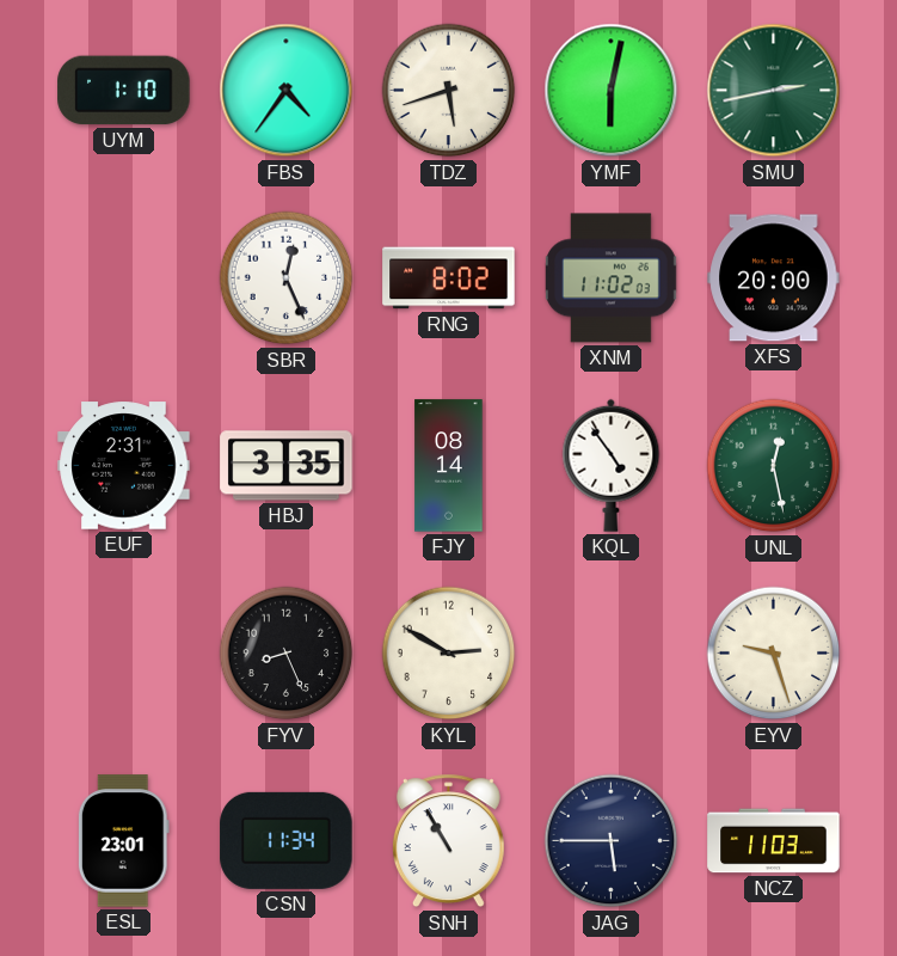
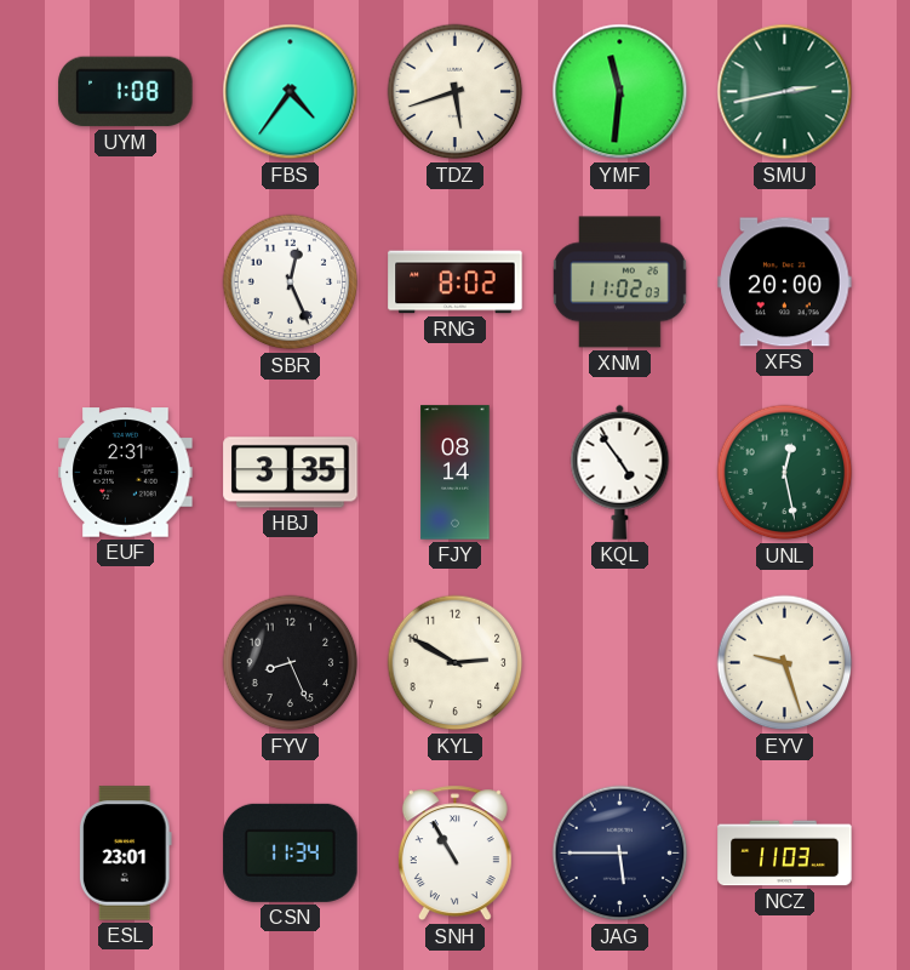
UYM: 1:10 -> 1:08
YMF: 6:02 -> 11:31
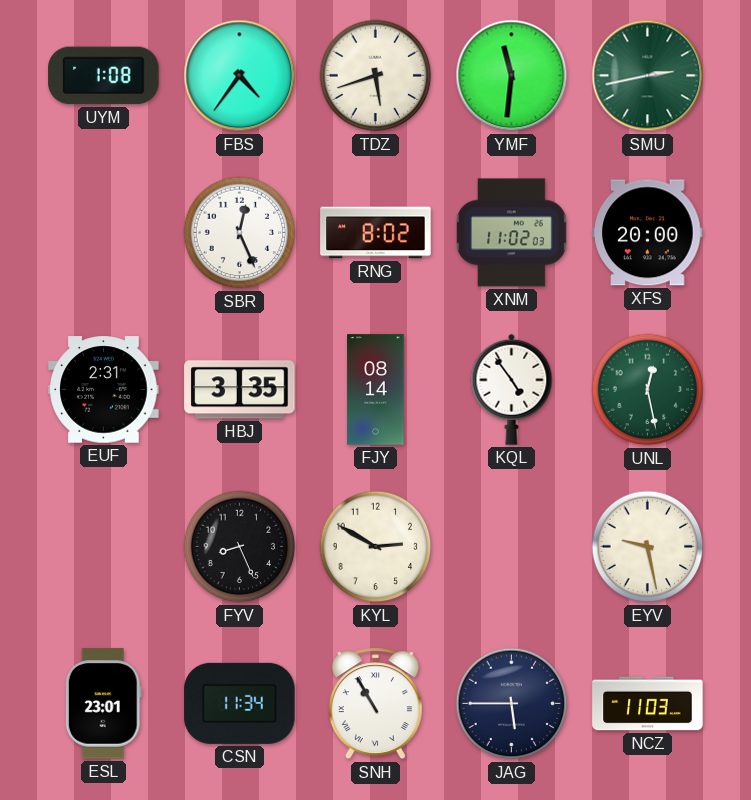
EYV: 9:27 -> 9:28
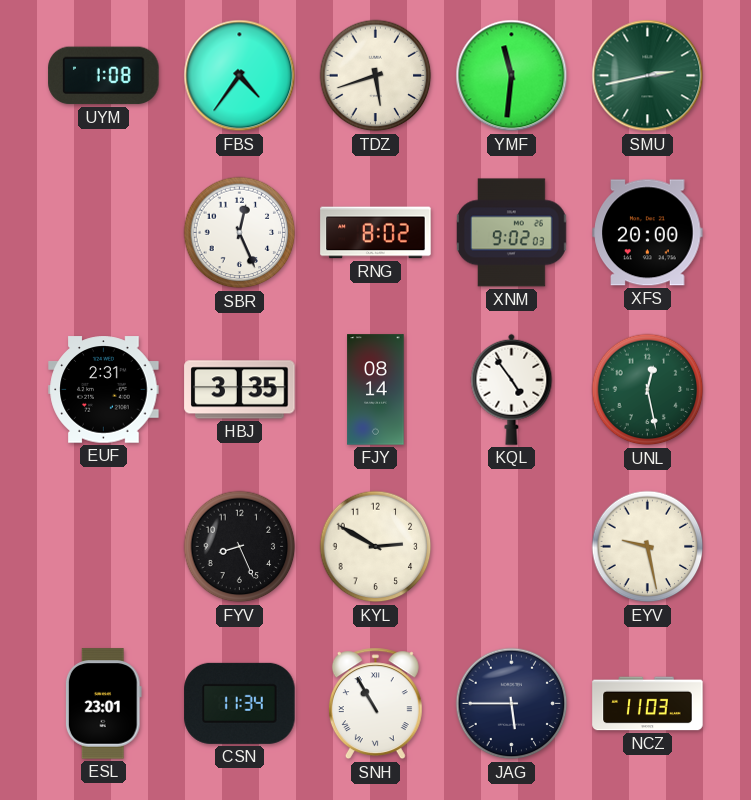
XNM: 11:02 -> 9:02
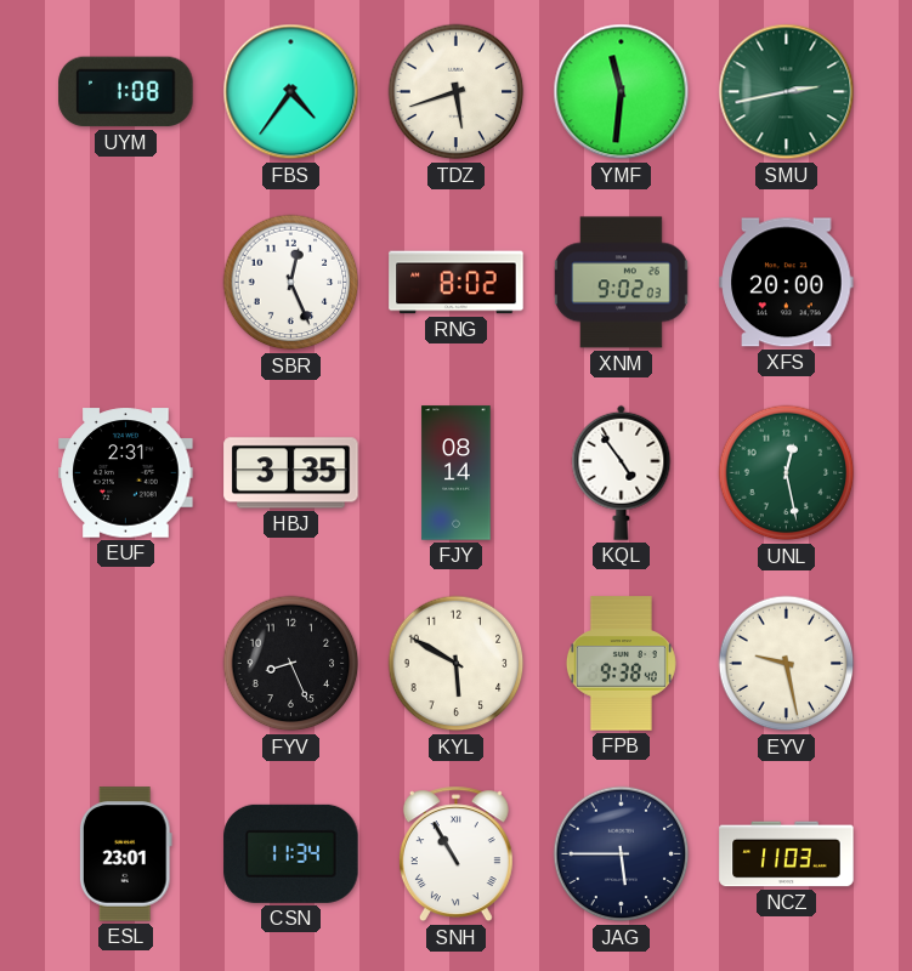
KYL: 2:50 -> 5:50
FPB: none -> 9:38
